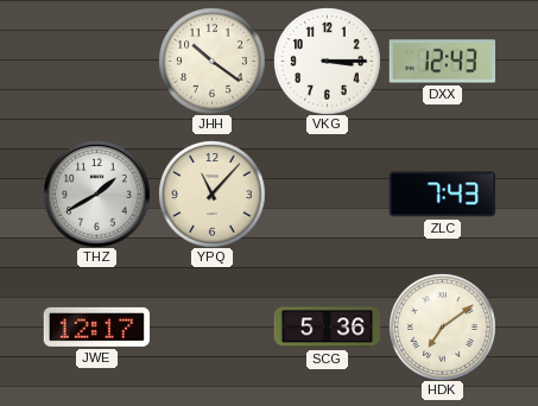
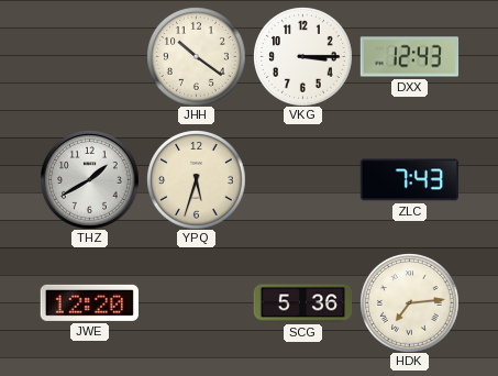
YPQ: 11:07 -> 5:33
JWE: 12:17 -> 12:20
HDK: 7:09 -> 7:14
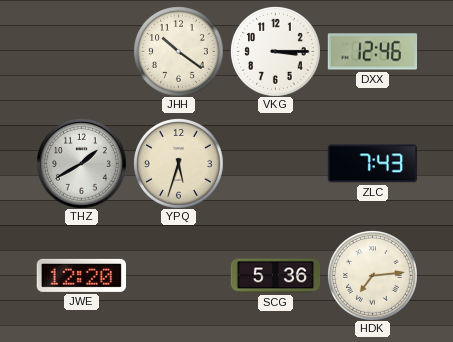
DXX: 12:43 -> 12:46
